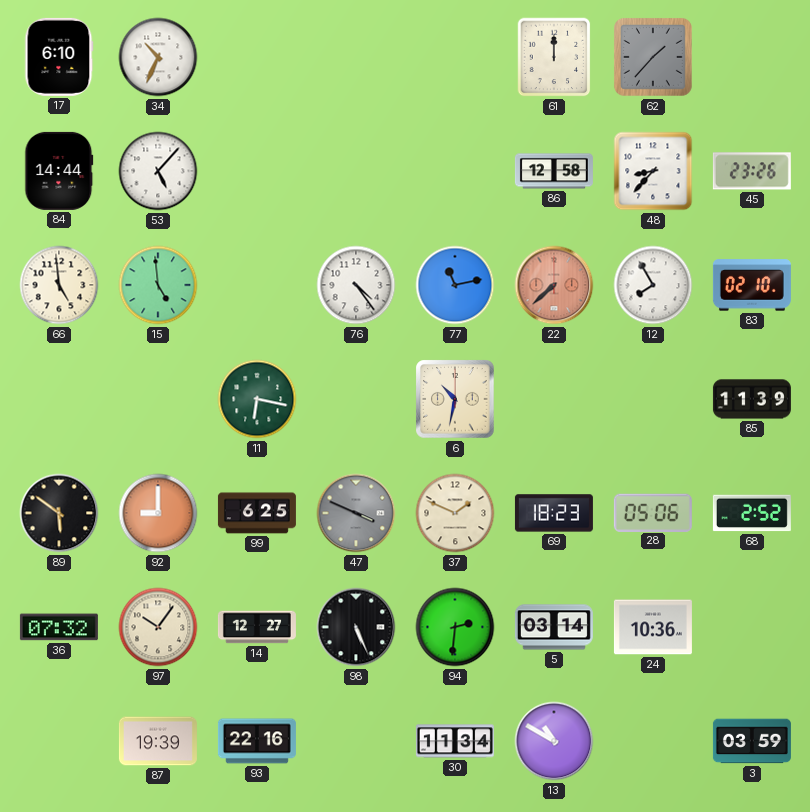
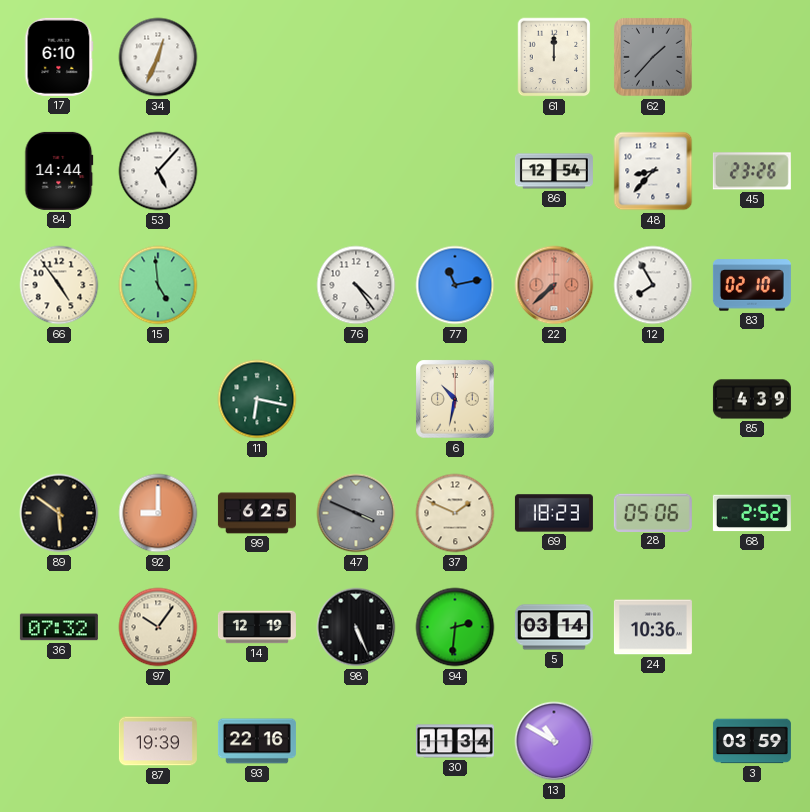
34: 10:34 -> 12:34
86: 12:58 -> 12:54
66: 4:59 -> 4:54
85: 11:39 -> 4:39
14: 12:27 -> 12:19
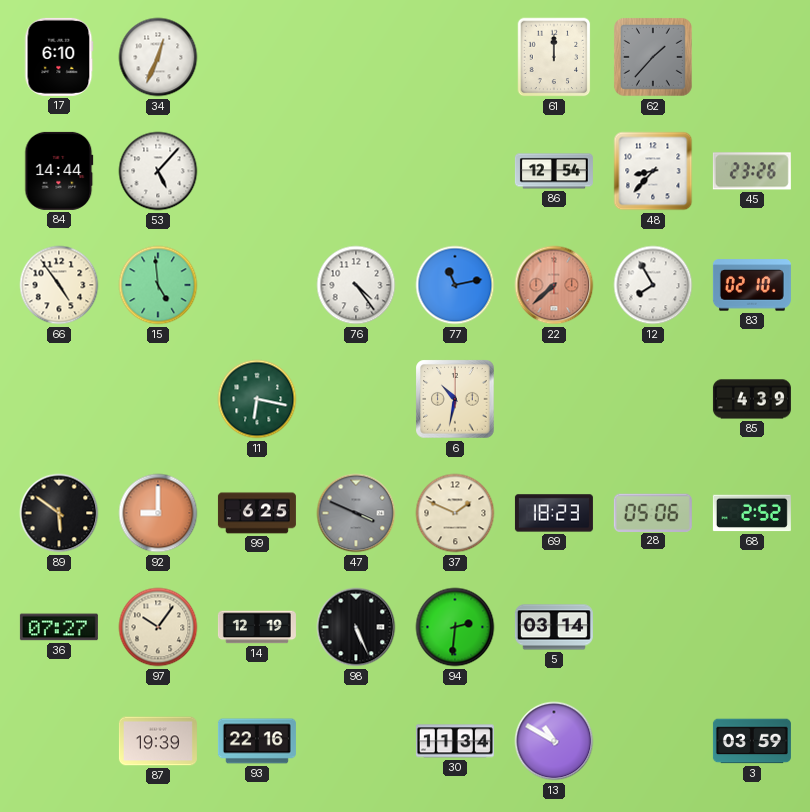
36: 07:32 -> 07:27
24: 10:36 -> none
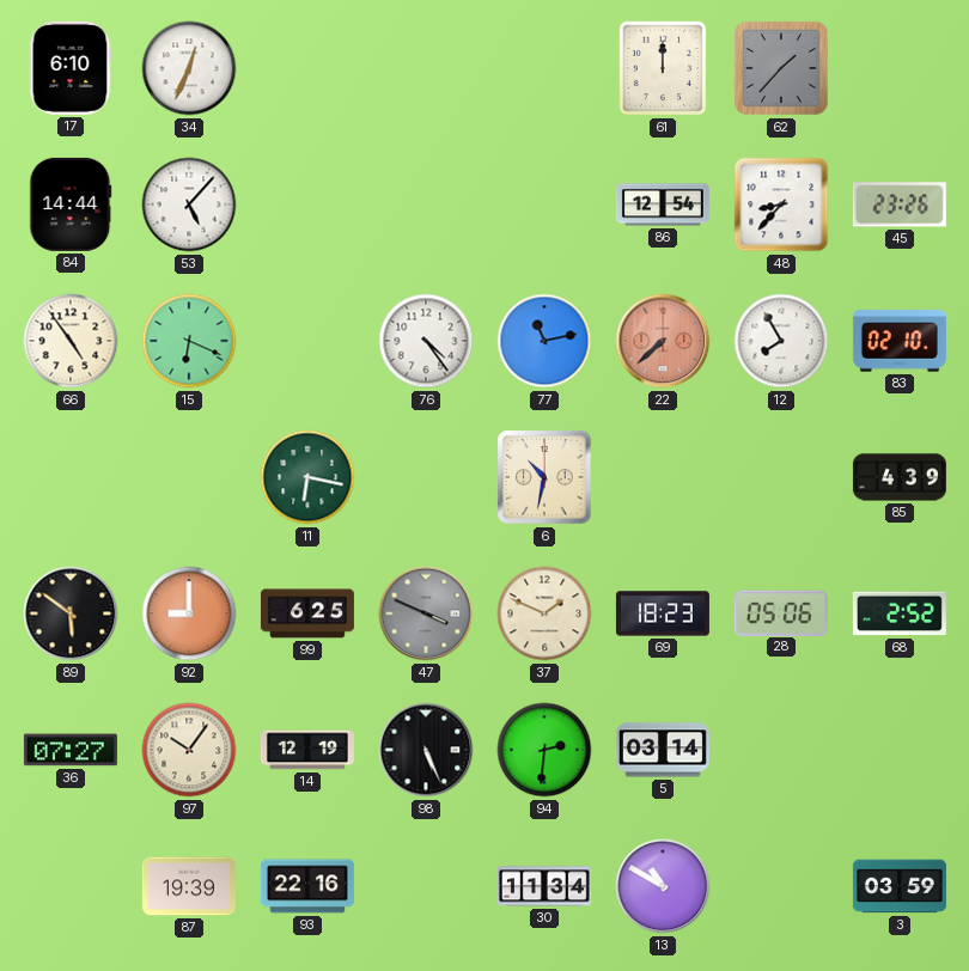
15: 4:59 -> 6:19
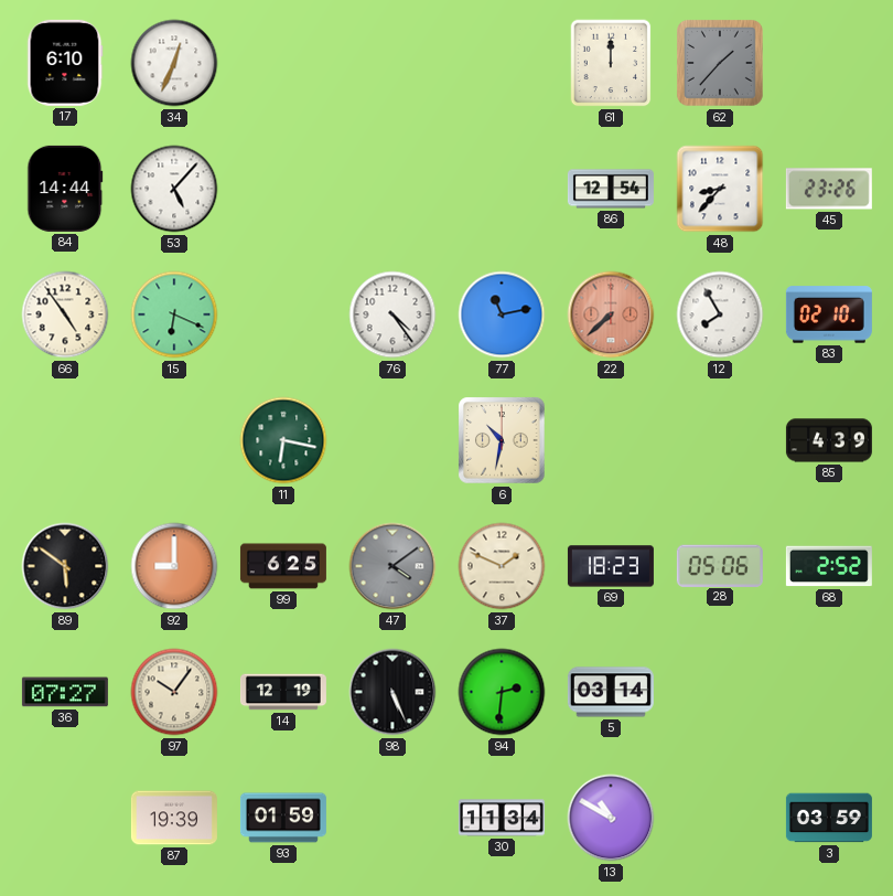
47: 3:49 -> 4:09
93: 22:16 -> 01:59
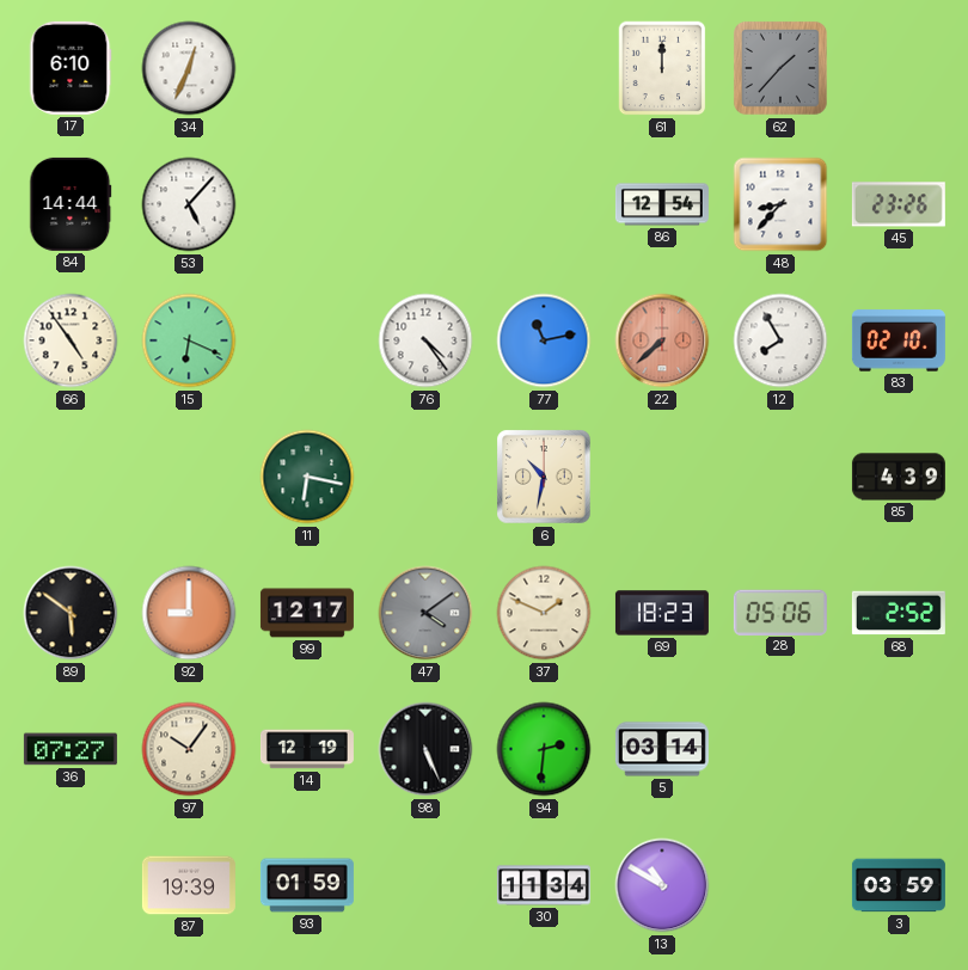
99: 6:25 -> 12:17
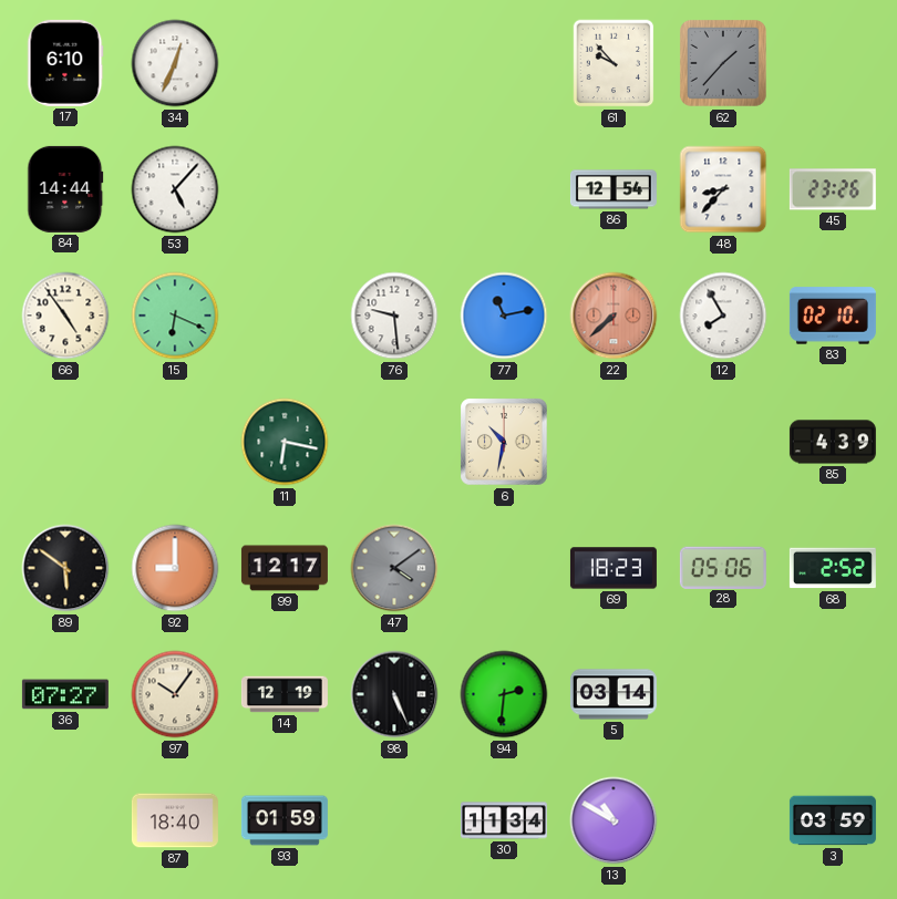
61: 12:00 -> 9:53
76: 4:24 -> 9:29
37: 1:49 -> none
87: 19:39 -> 18:40
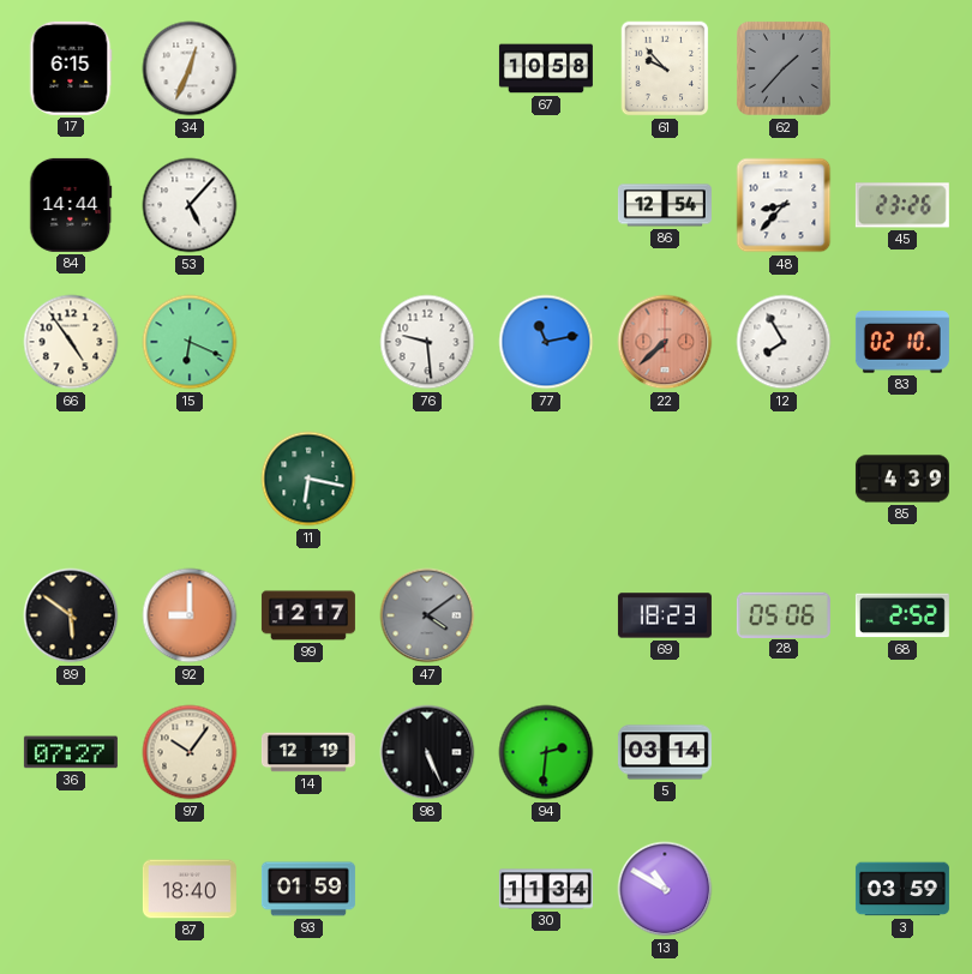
17: 6:10 -> 6:15
67: none -> 10:58
6: 10:32 -> none
